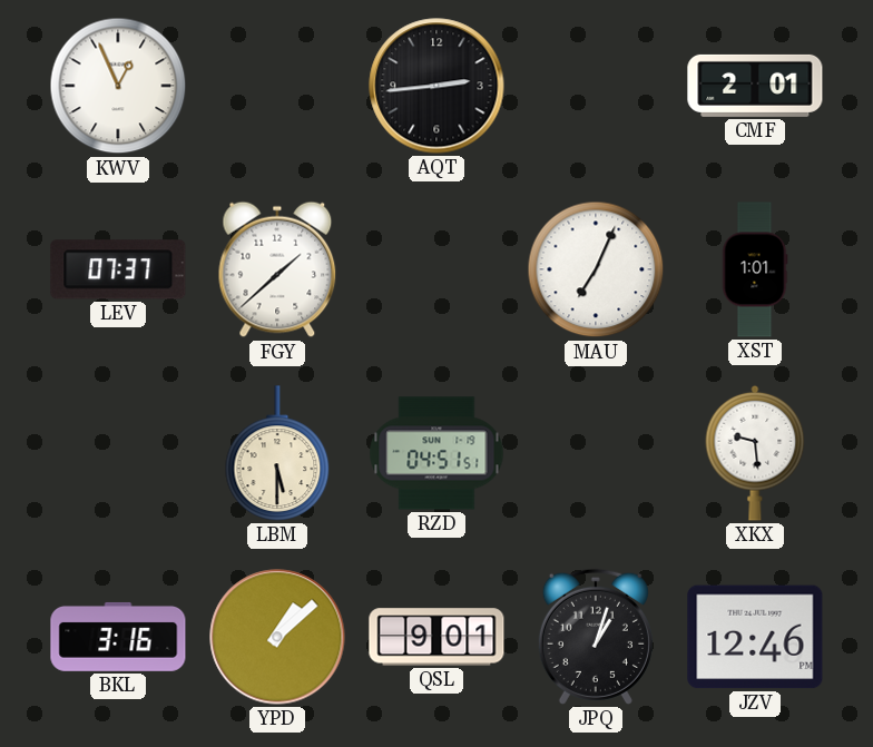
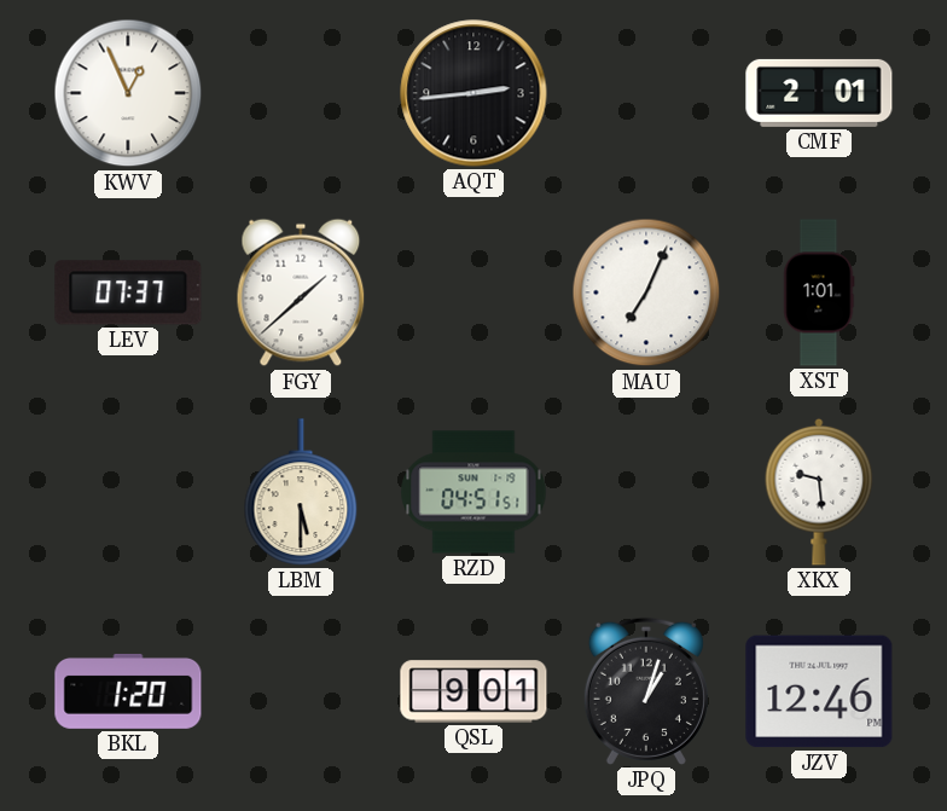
BKL: 3:16 -> 1:20
YPD: 1:08 -> none
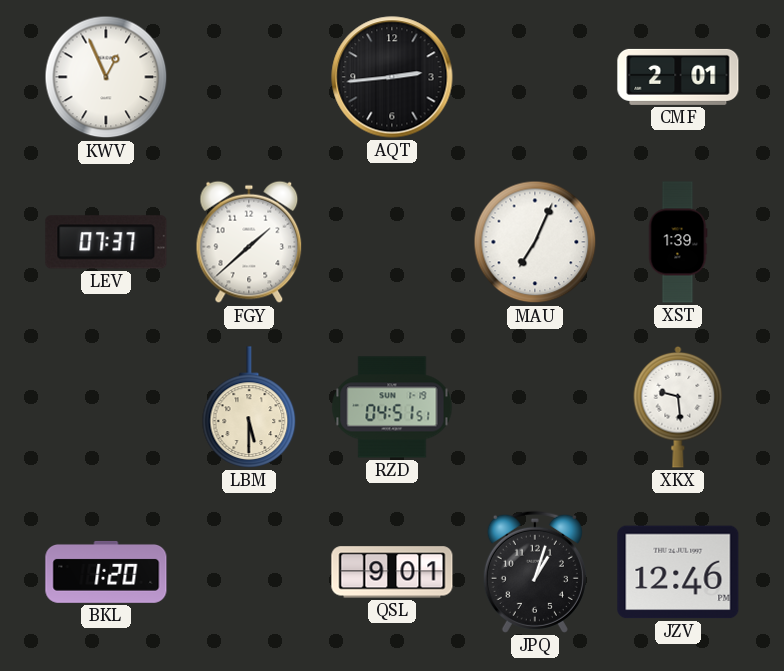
XST: 1:01 -> 1:39
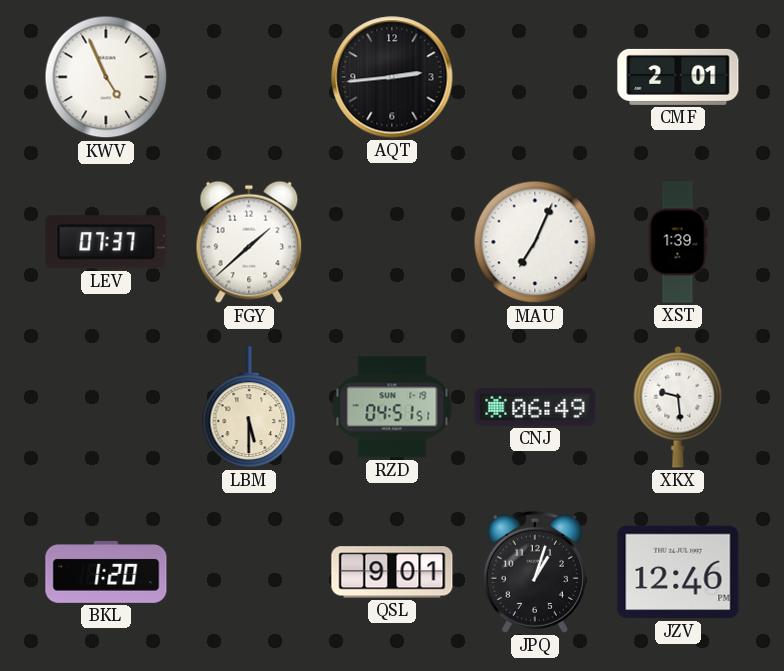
KWV: 12:56 -> 4:56
CNJ: none -> 06:49
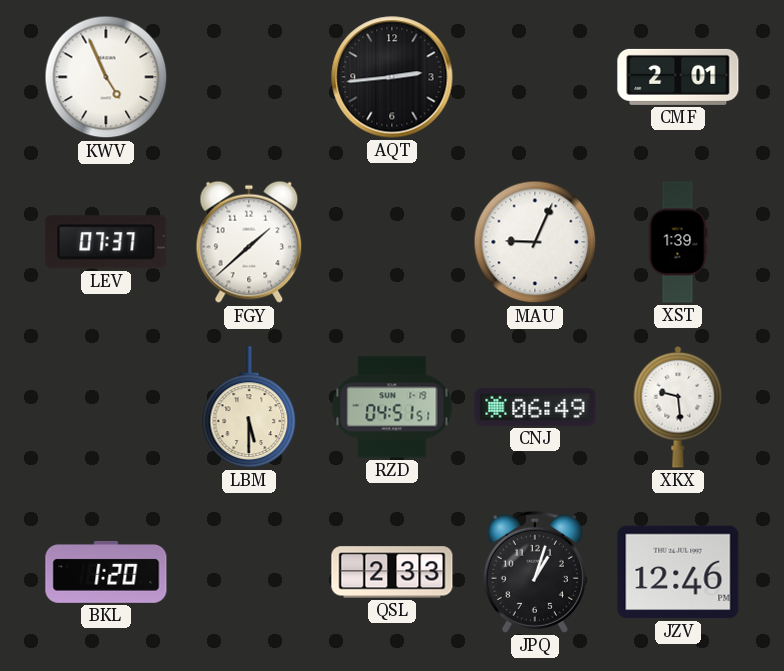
MAU: 7:04 -> 9:04
QSL: 9:01 -> 2:33
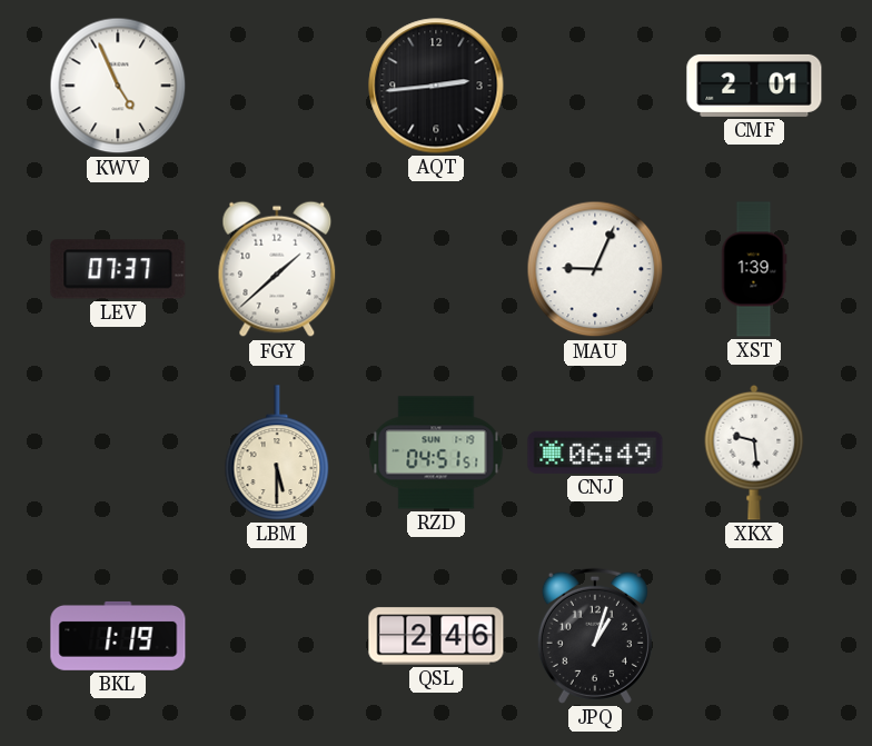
BKL: 1:20 -> 1:19
QSL: 2:33 -> 2:46
JZV: 12:46 -> none
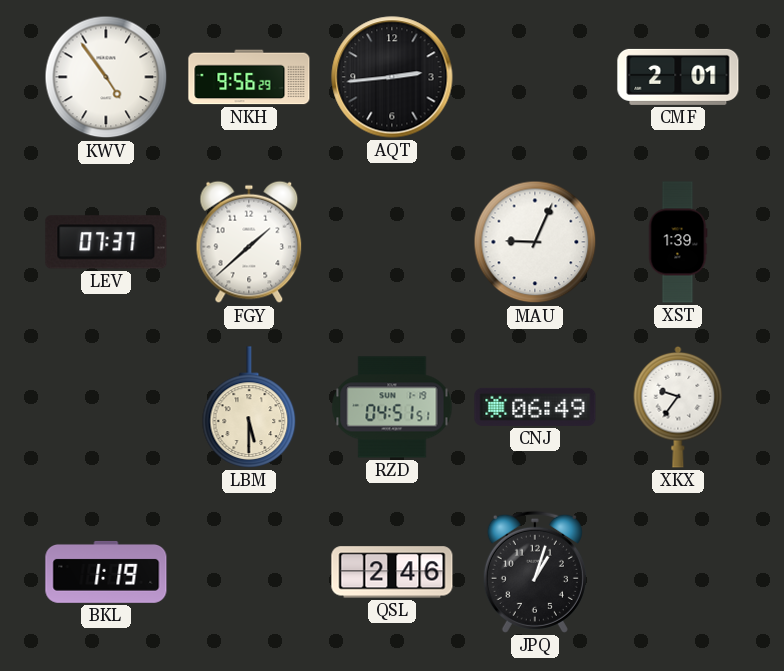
KWV: 4:56 -> 4:54
NKH: none -> 9:56
XKX: 9:29 -> 9:36
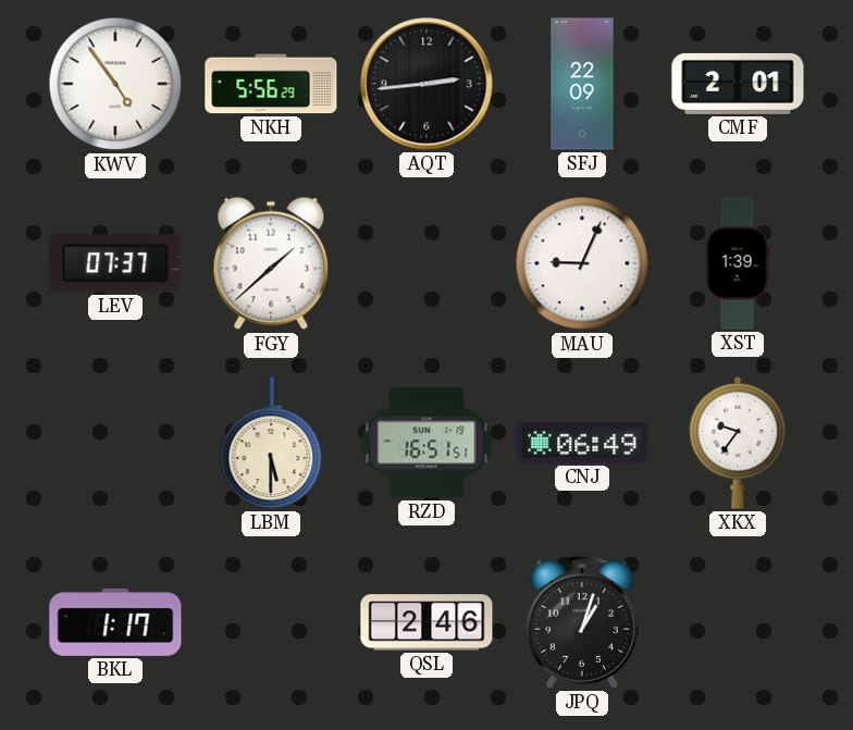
NKH: 9:56 -> 5:56
SFJ: none -> 22:09
RZD: 04:51 -> 16:51
BKL: 1:19 -> 1:17
